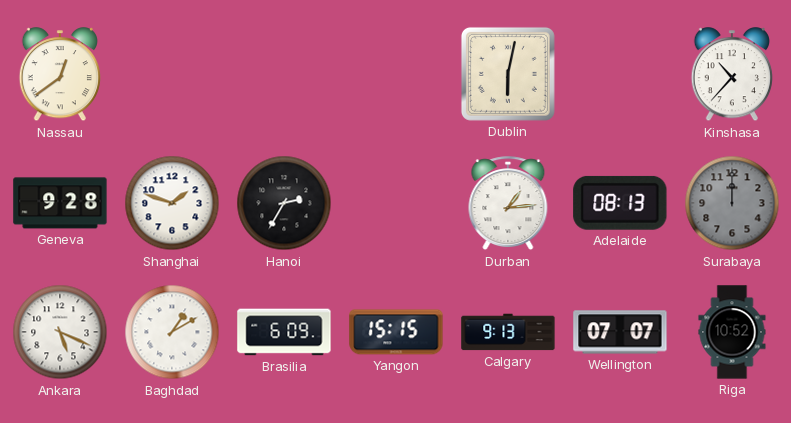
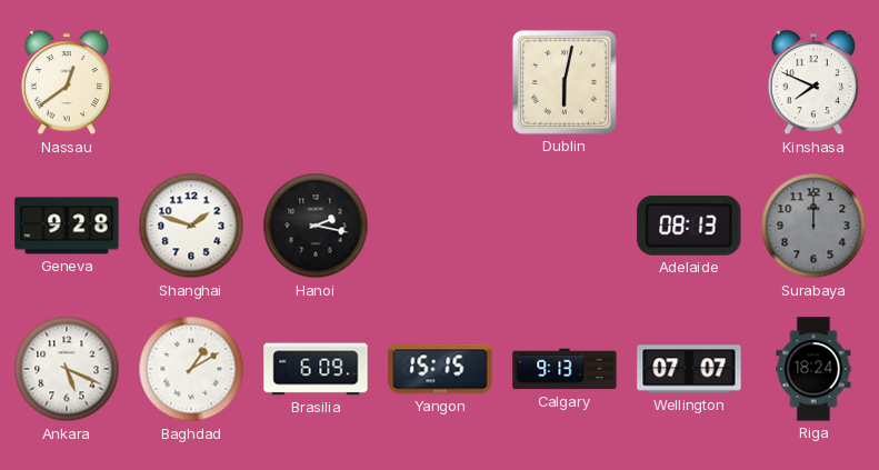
Kinshasa: 10:37 -> 7:49
Hanoi: 2:35 -> 2:17
Durban: 1:14 -> none
Riga: 10:52 -> 18:24
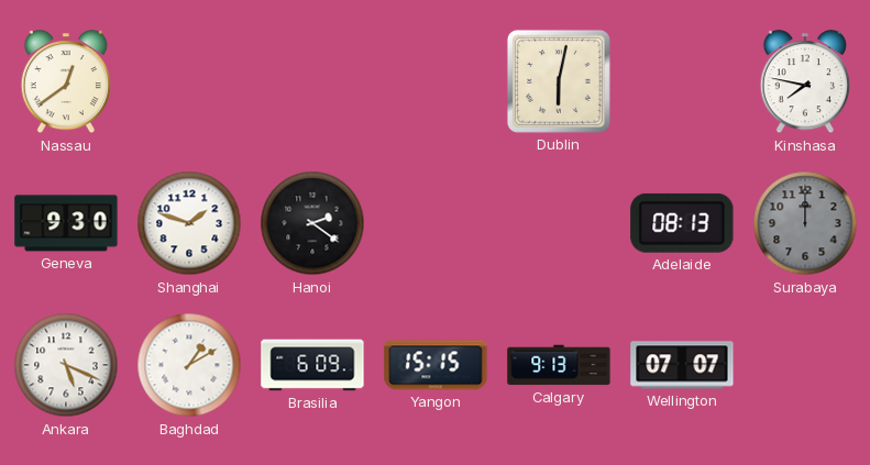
Kinshasa: 7:49 -> 7:47
Geneva: 9:28 -> 9:30
Hanoi: 2:17 -> 2:21
Riga: 18:24 -> none
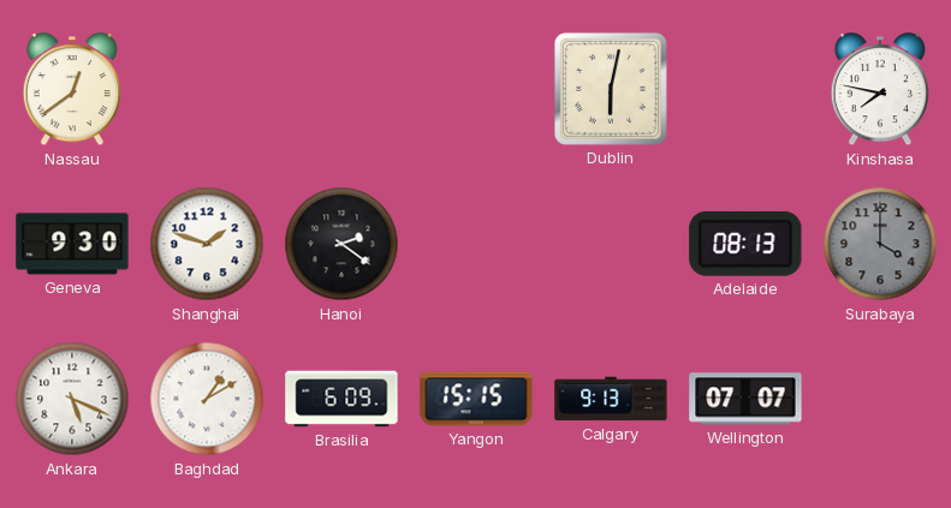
Surabaya: 12:00 -> 4:00
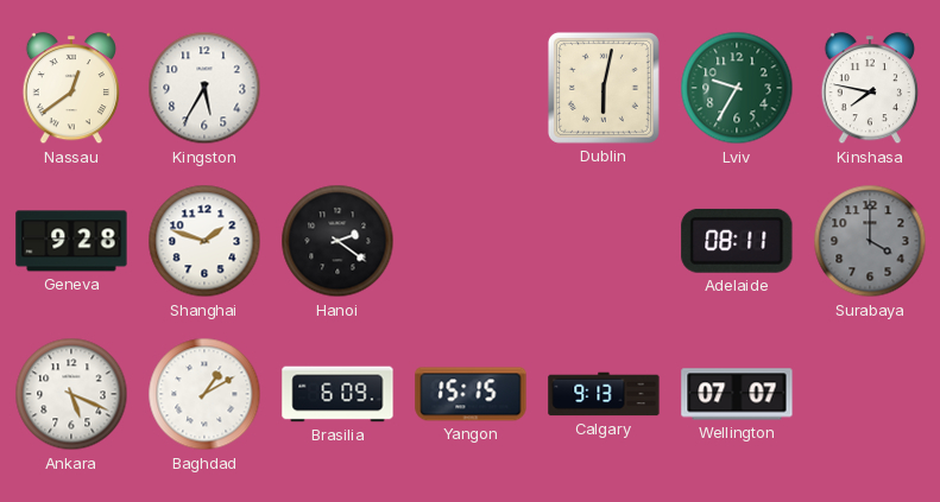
Kingston: none -> 5:35
Lviv: none -> 9:35
Geneva: 9:30 -> 9:28
Adelaide: 08:13 -> 08:11
